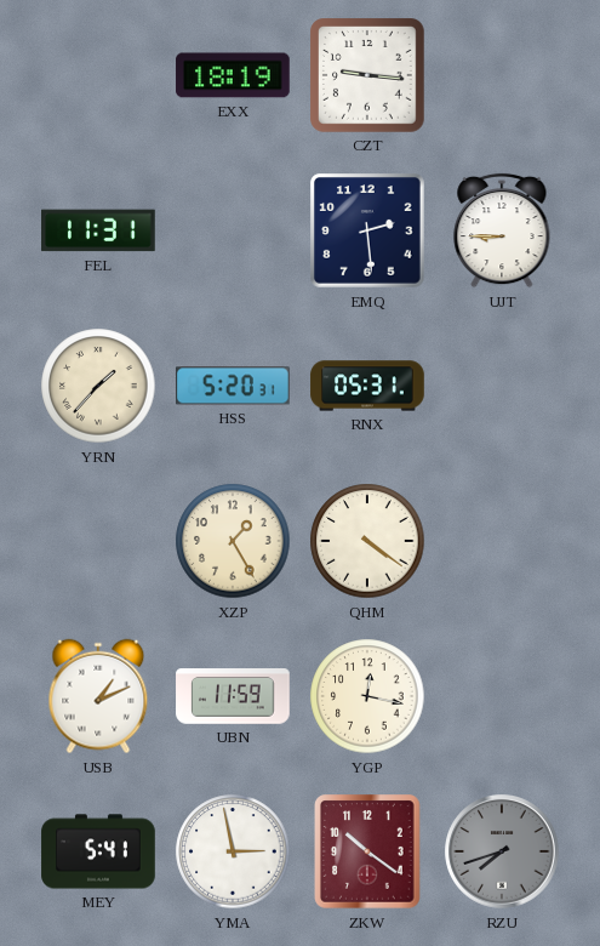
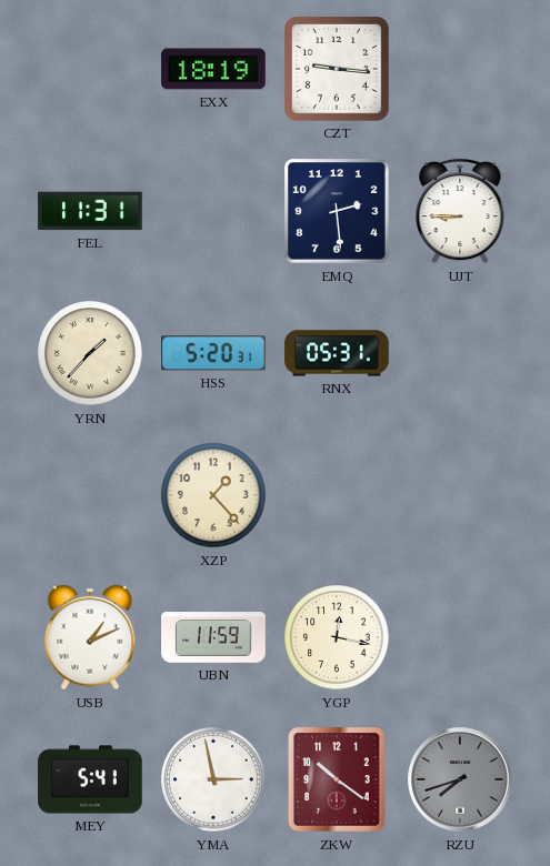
XZP: 1:25 -> 1:23
QHM: 4:21 -> none
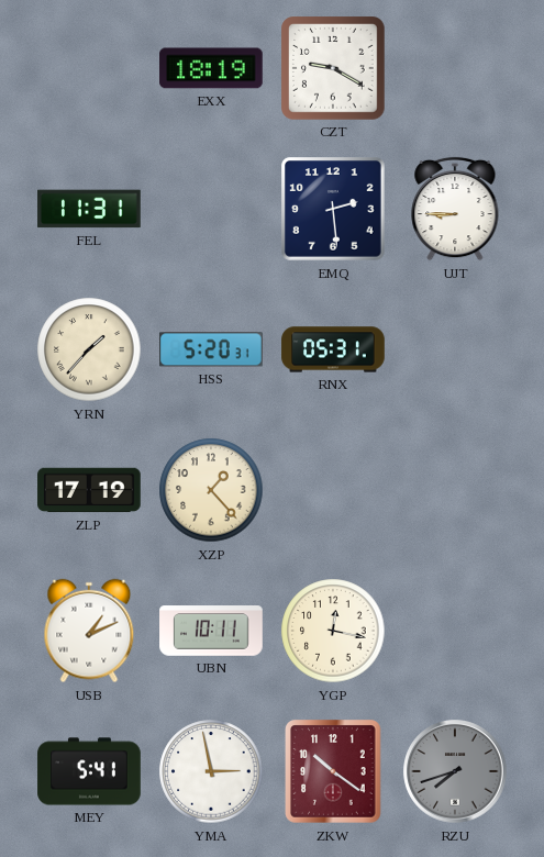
CZT: 9:16 -> 9:20
ZLP: none -> 17:19
UBN: 11:59 -> 10:11
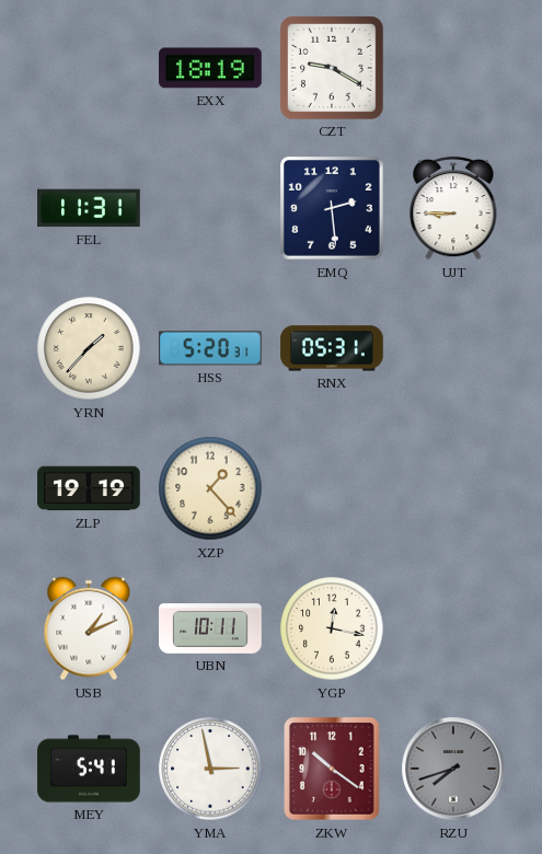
ZLP: 17:19 -> 19:19
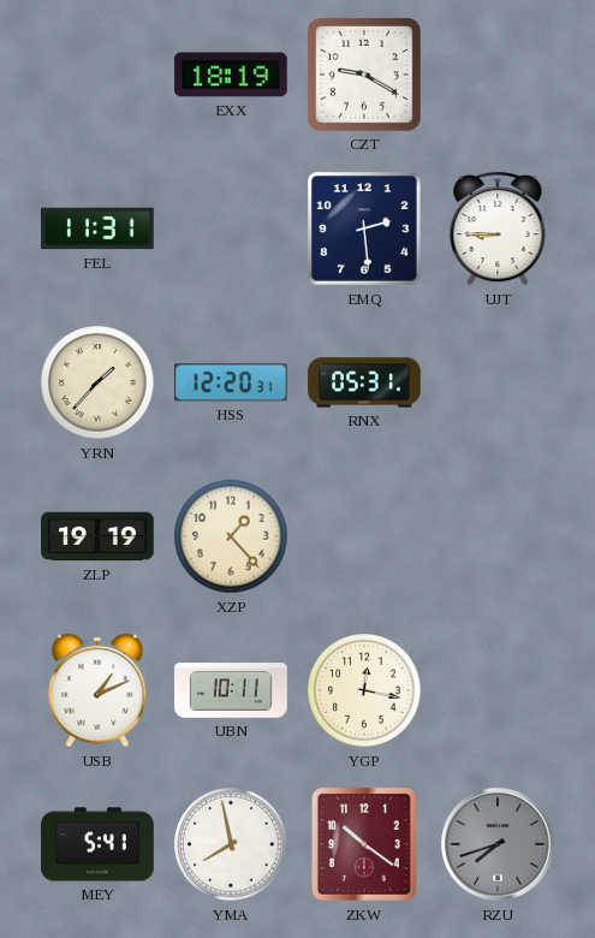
HSS: 5:20 -> 12:20
YMA: 2:58 -> 7:58
